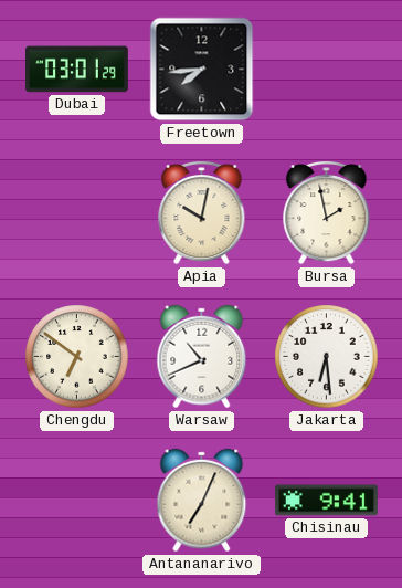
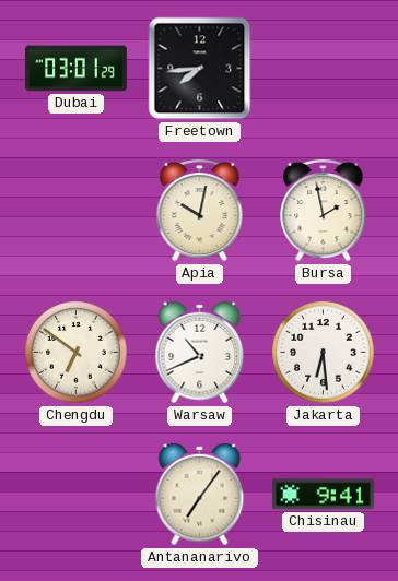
Antananarivo: 7:04 -> 7:06
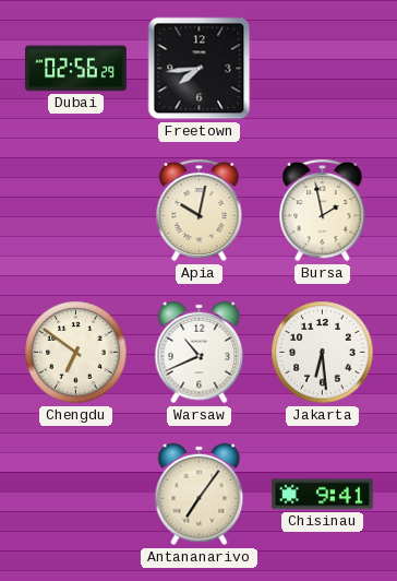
Dubai: 03:01 -> 02:56
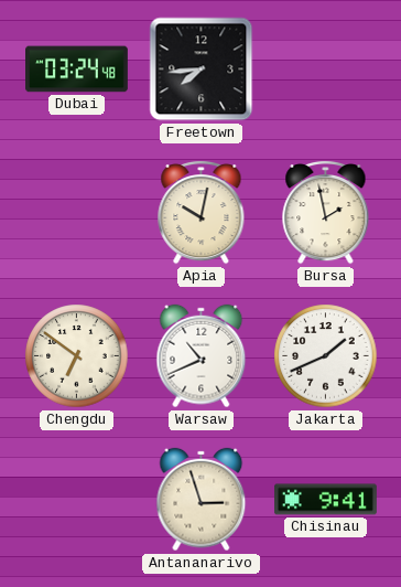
Dubai: 02:56 -> 03:24
Jakarta: 6:29 -> 1:41
Antananarivo: 7:06 -> 2:57
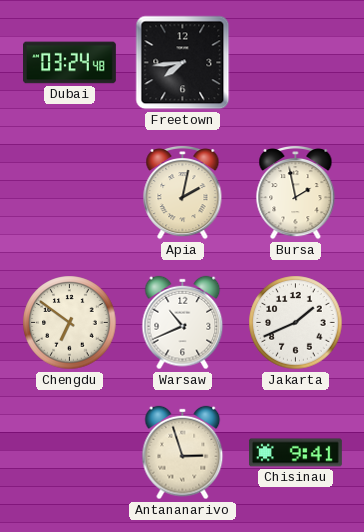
Apia: 10:02 -> 2:02
